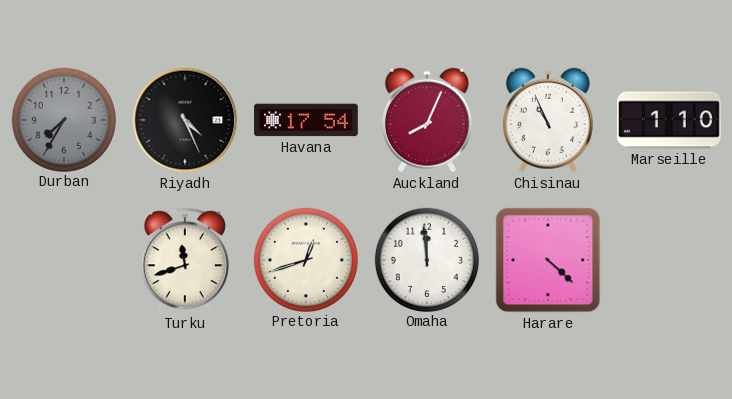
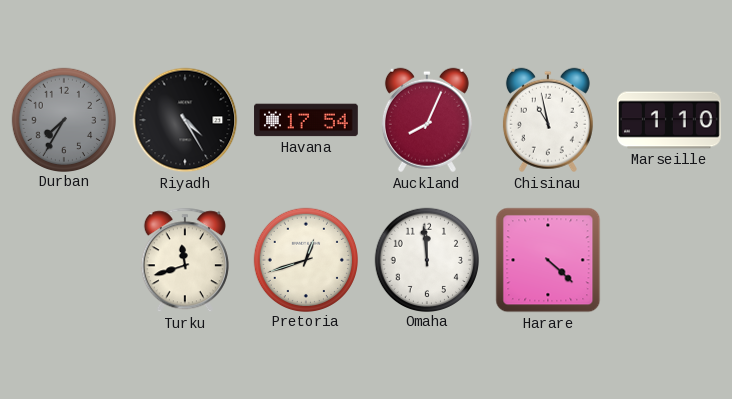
Riyadh: 4:26 -> 4:25
Chisinau: 10:56 -> 10:58
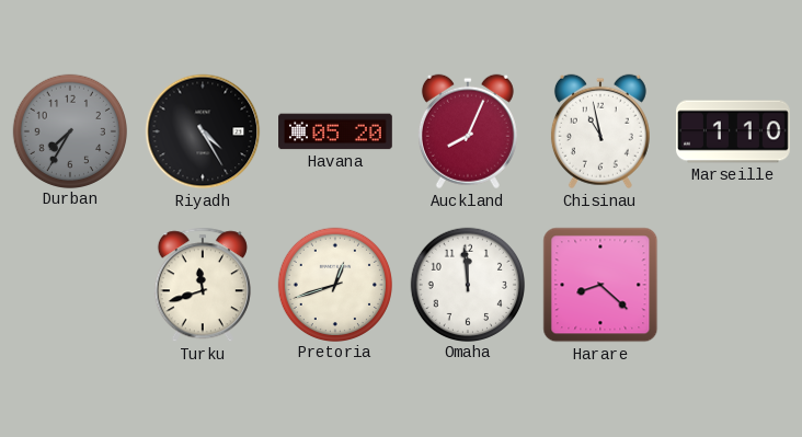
Havana: 17:54 -> 05:20
Harare: 4:22 -> 8:22
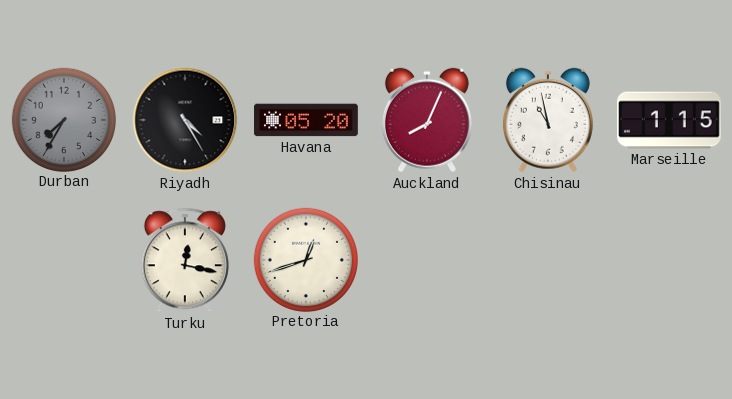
Marseille: 1:10 -> 1:15
Turku: 11:42 -> 12:17
Omaha: 11:59 -> none
Harare: 8:22 -> none
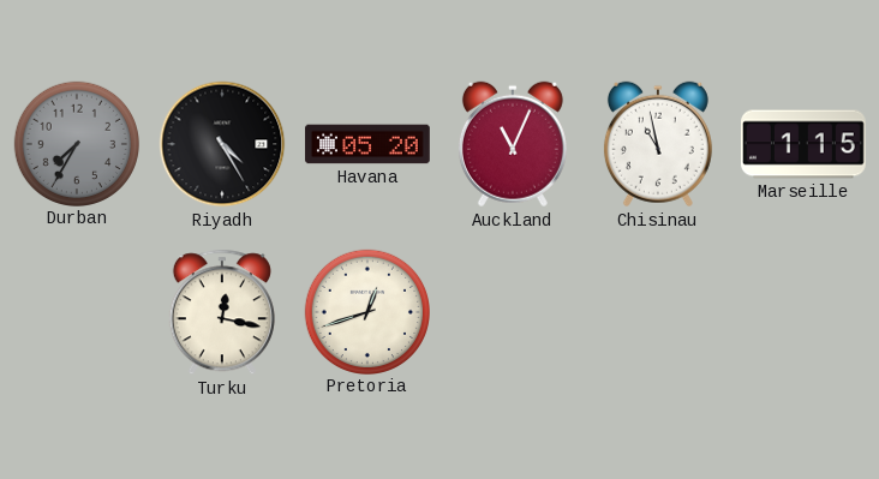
Auckland: 8:04 -> 11:04
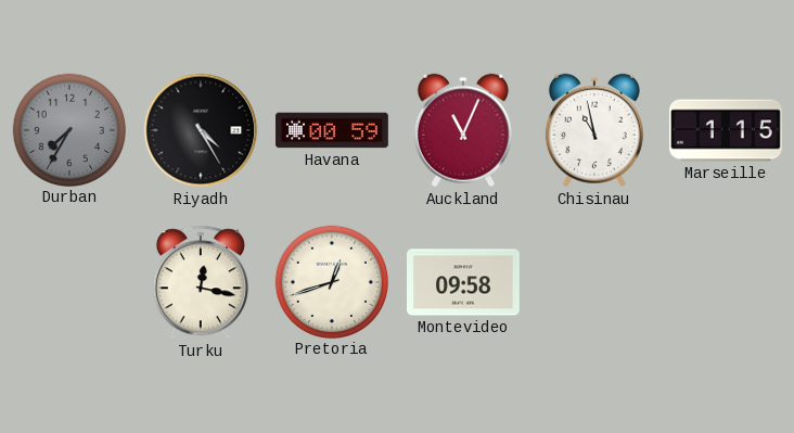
Havana: 05:20 -> 00:59
Montevideo: none -> 09:58
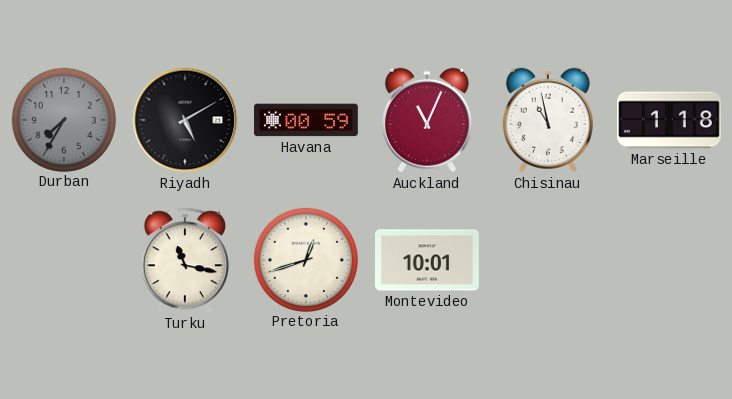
Riyadh: 4:25 -> 5:10
Marseille: 1:15 -> 1:18
Turku: 12:17 -> 11:17
Montevideo: 09:58 -> 10:01
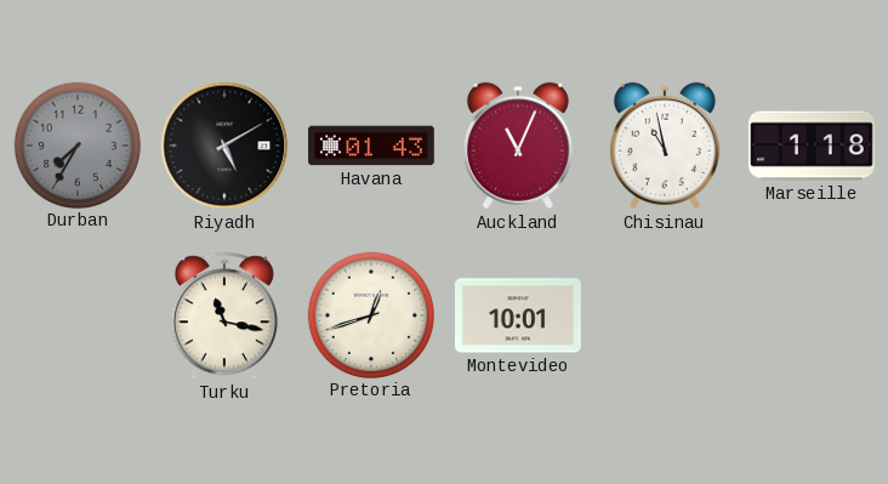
Havana: 00:59 -> 01:43
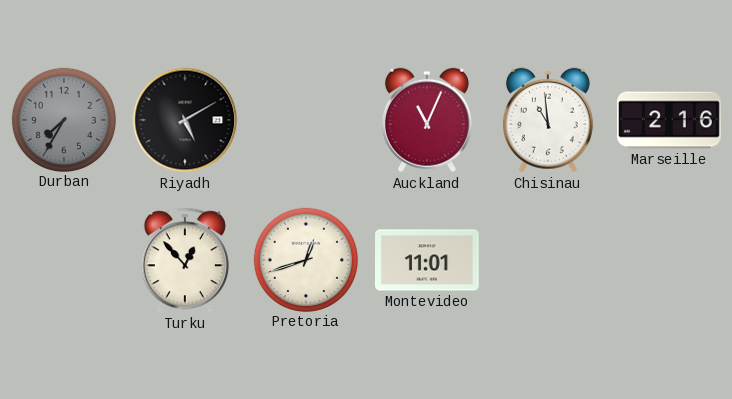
Havana: 01:43 -> none
Chisinau: 10:58 -> 10:59
Marseille: 1:18 -> 2:16
Turku: 11:17 -> 12:53
Montevideo: 10:01 -> 11:01
